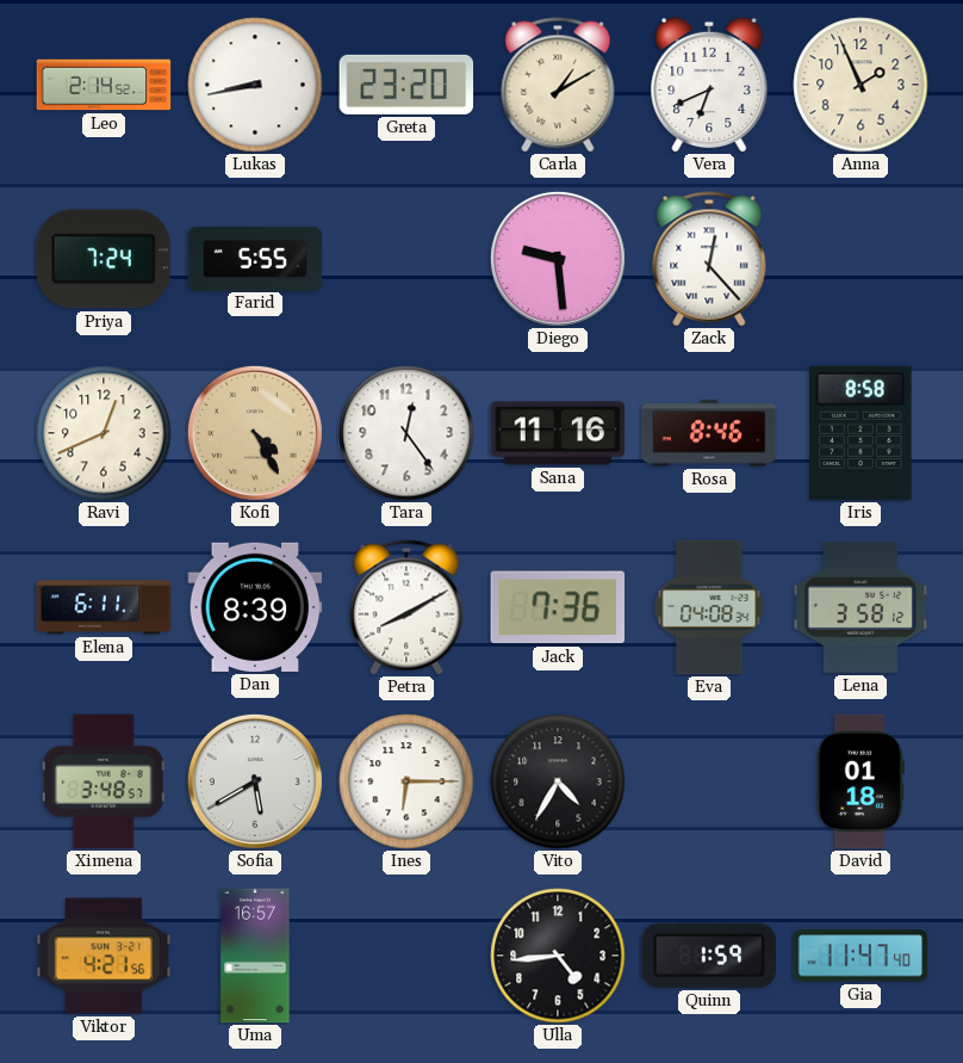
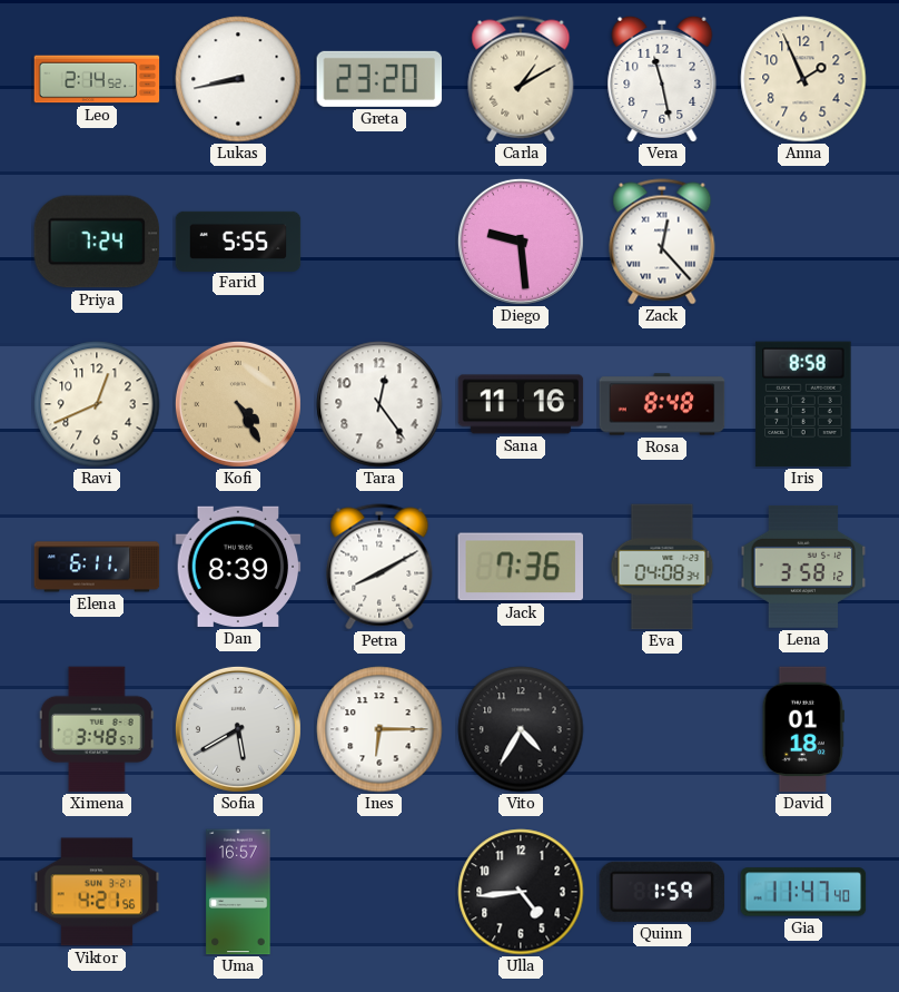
Vera: 6:41 -> 11:28
Rosa: 8:46 -> 8:48
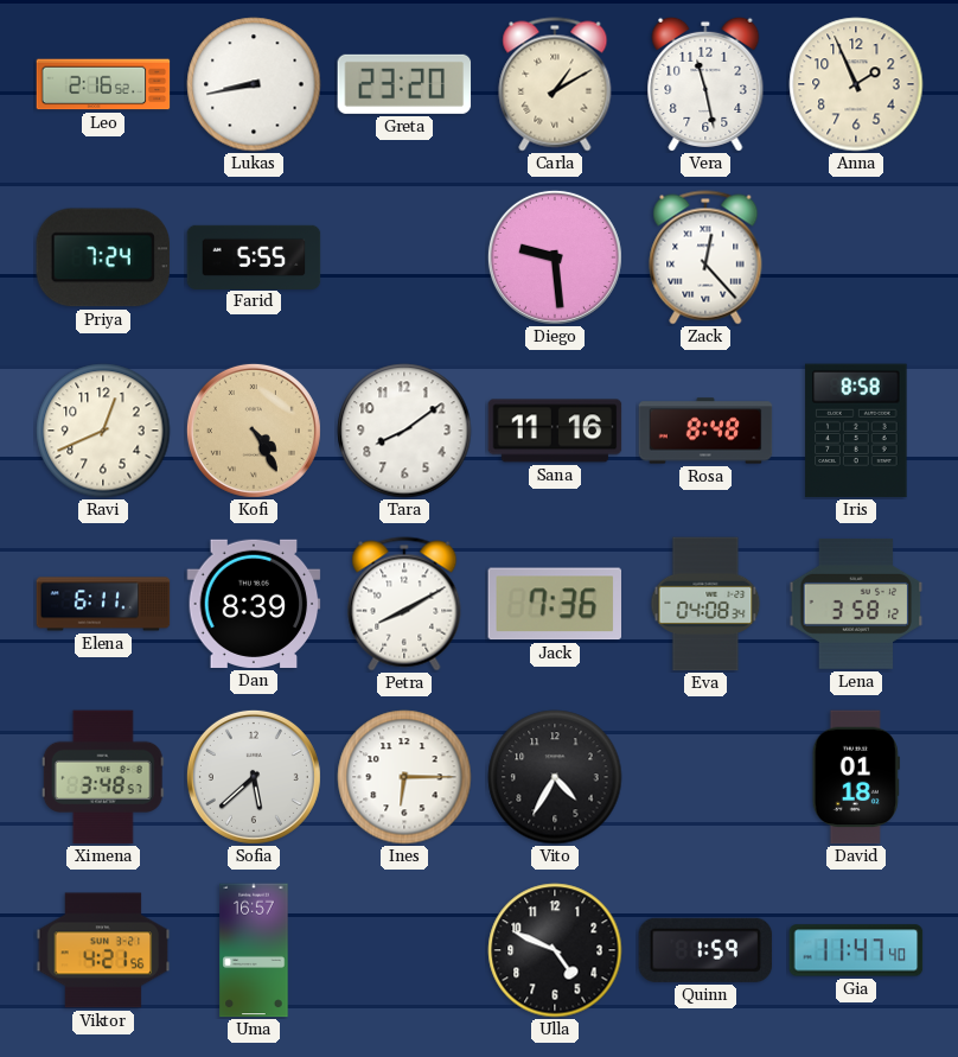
Leo: 2:14 -> 2:16
Tara: 12:24 -> 8:09
Sofia: 5:40 -> 5:38
Ulla: 4:44 -> 4:49
